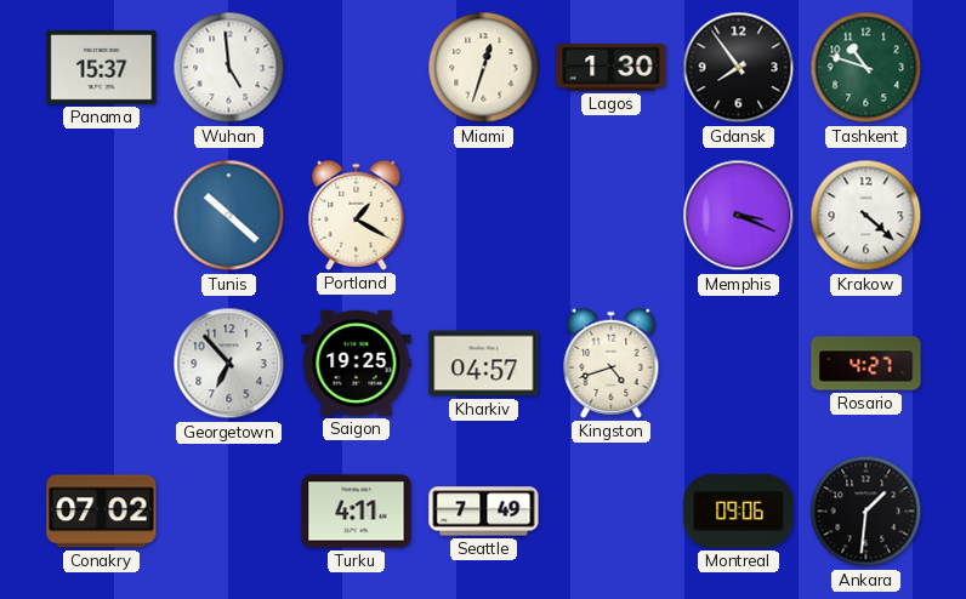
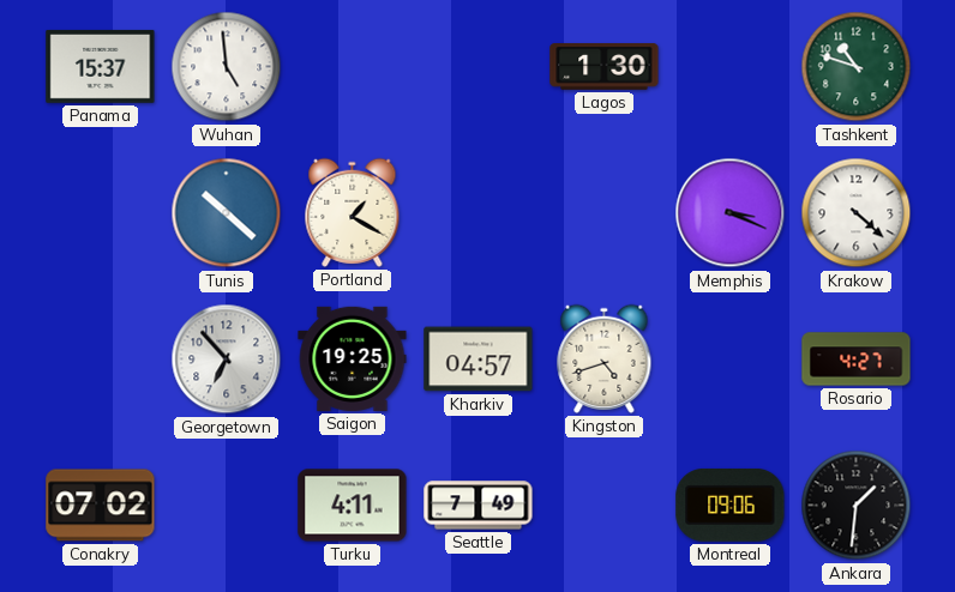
Miami: 12:33 -> none
Gdansk: 7:54 -> none
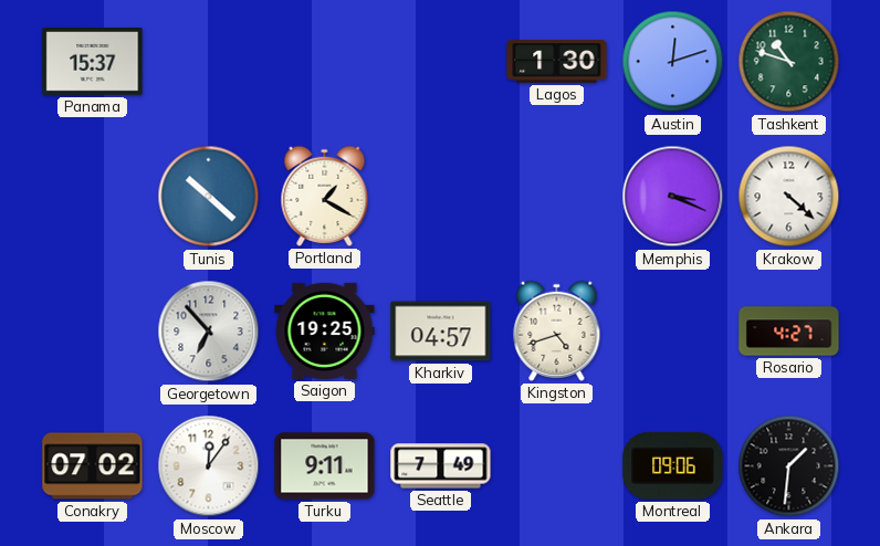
Wuhan: 4:59 -> none
Austin: none -> 12:12
Moscow: none -> 12:06
Turku: 4:11 -> 9:11
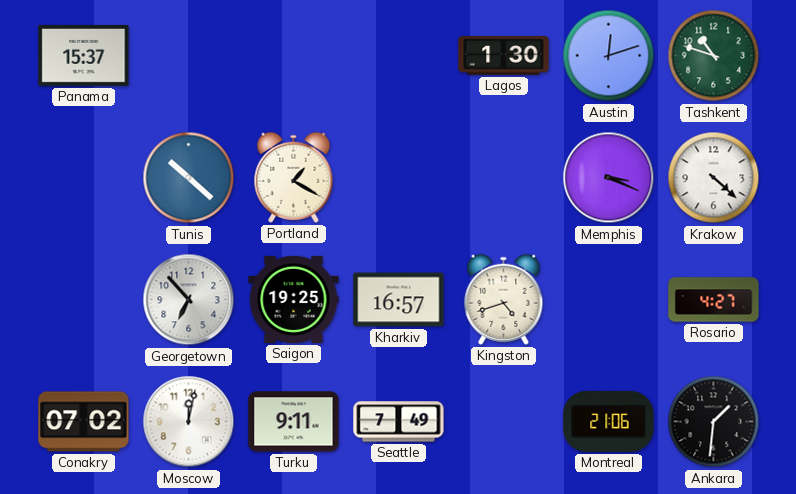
Kharkiv: 04:57 -> 16:57
Moscow: 12:06 -> 12:02
Montreal: 09:06 -> 21:06
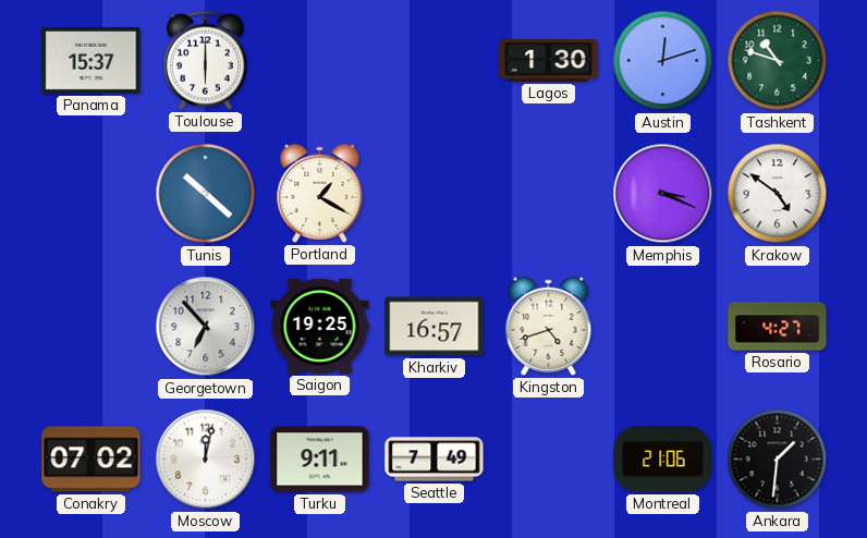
Toulouse: none -> 6:00
Krakow: 4:22 -> 4:51
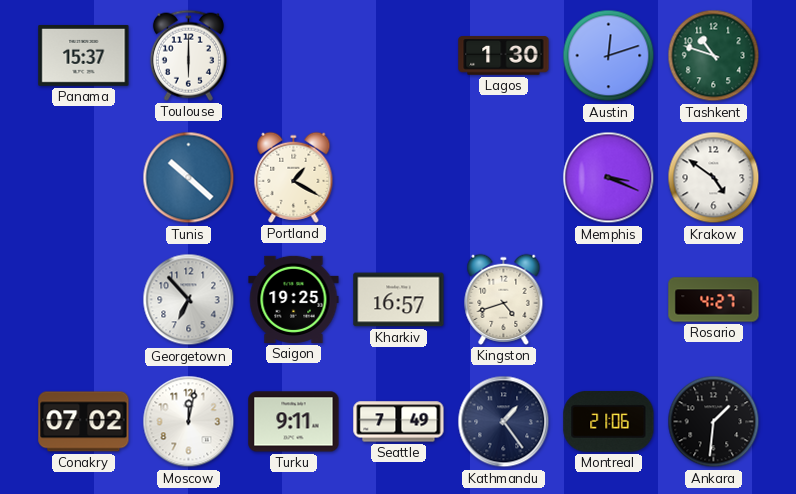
Kathmandu: none -> 1:24
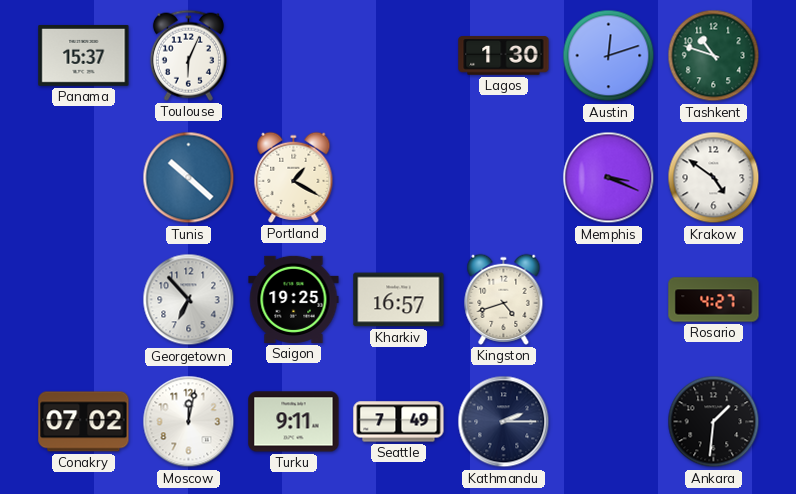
Toulouse: 6:00 -> 6:04
Kathmandu: 1:24 -> 2:15
Montreal: 21:06 -> none
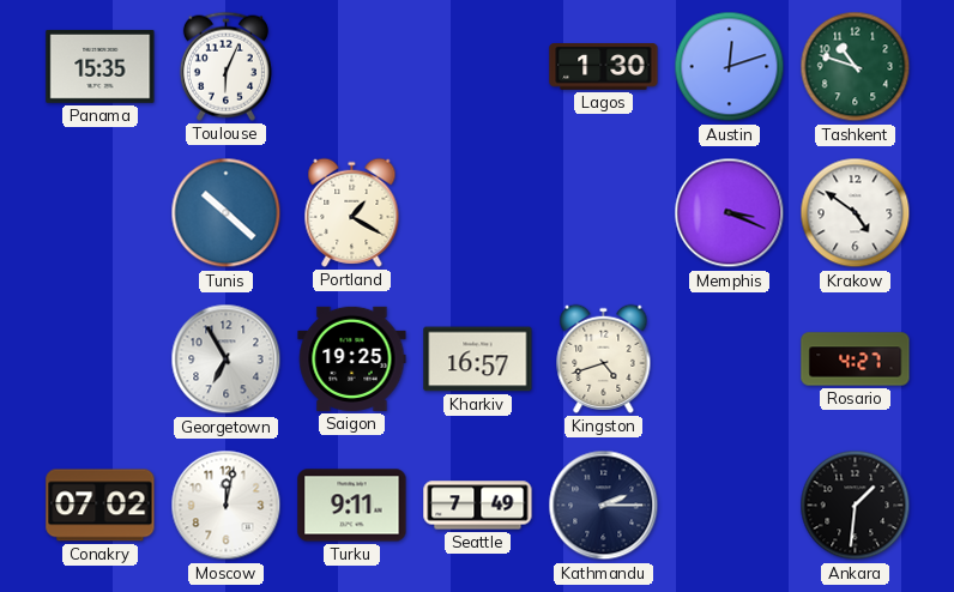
Panama: 15:37 -> 15:35
Georgetown: 6:53 -> 6:55
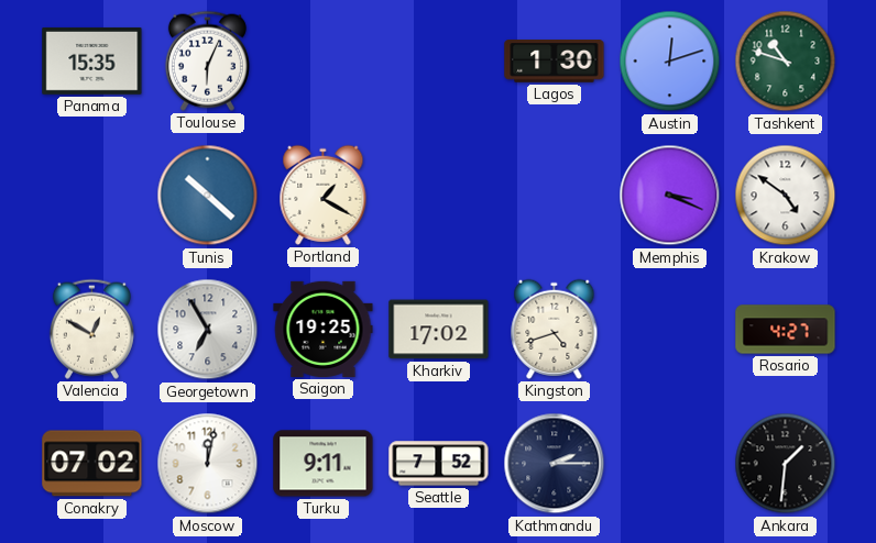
Valencia: none -> 12:50
Kharkiv: 16:57 -> 17:02
Seattle: 7:49 -> 7:52
